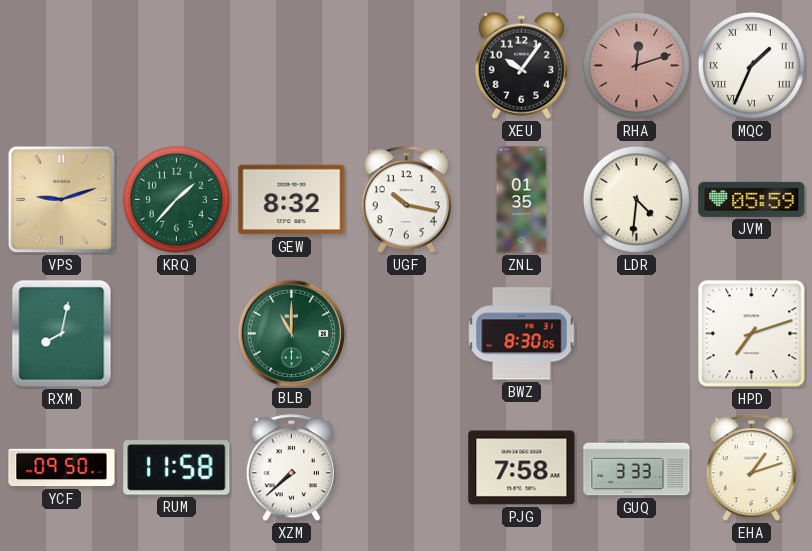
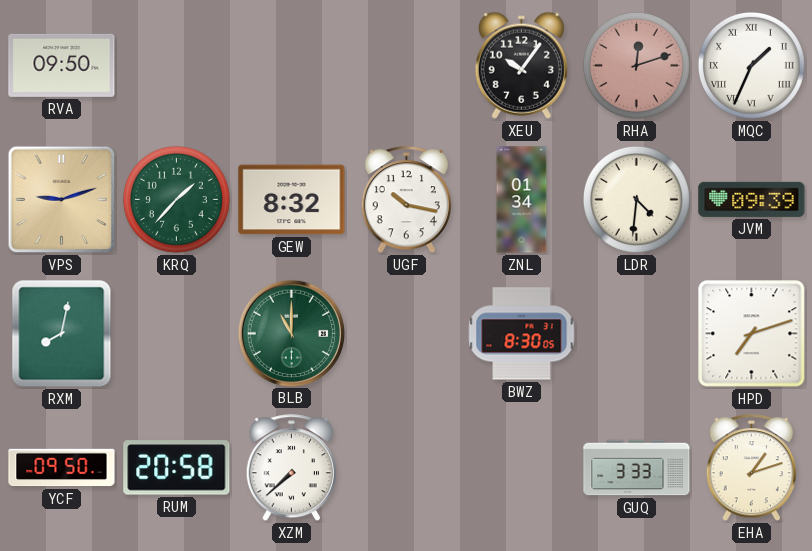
RVA: none -> 09:50
ZNL: 01:35 -> 01:34
JVM: 05:59 -> 09:39
RUM: 11:58 -> 20:58
PJG: 7:58 -> none
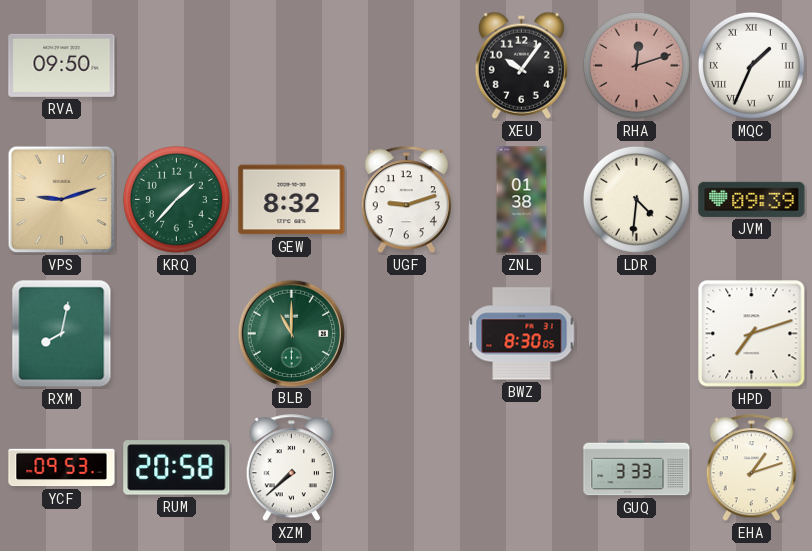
UGF: 10:17 -> 9:12
ZNL: 01:34 -> 01:38
YCF: 09:50 -> 09:53
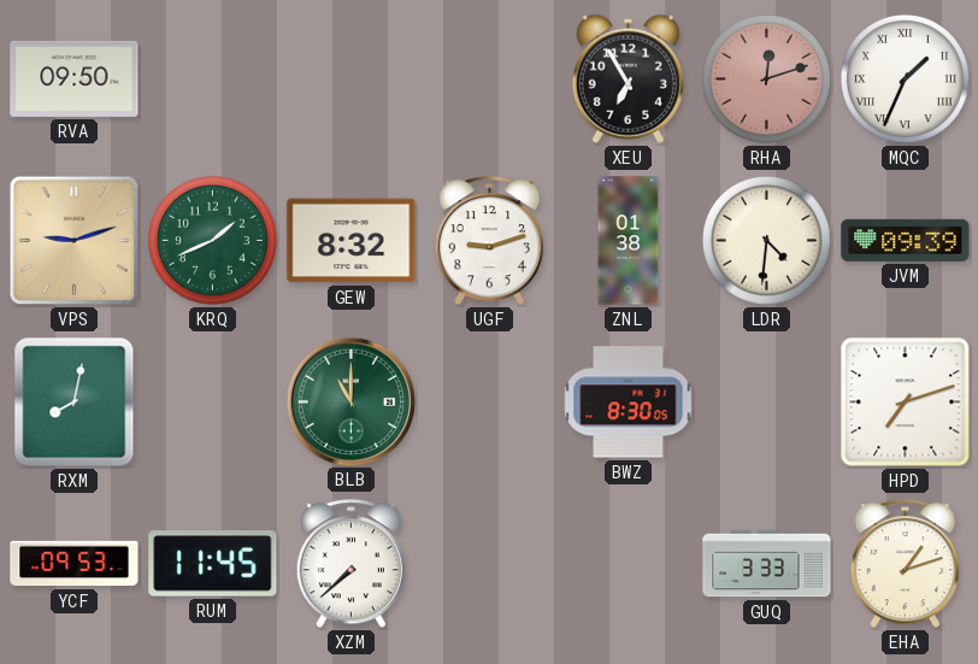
XEU: 10:06 -> 6:55
KRQ: 1:37 -> 1:41
RUM: 20:58 -> 11:45
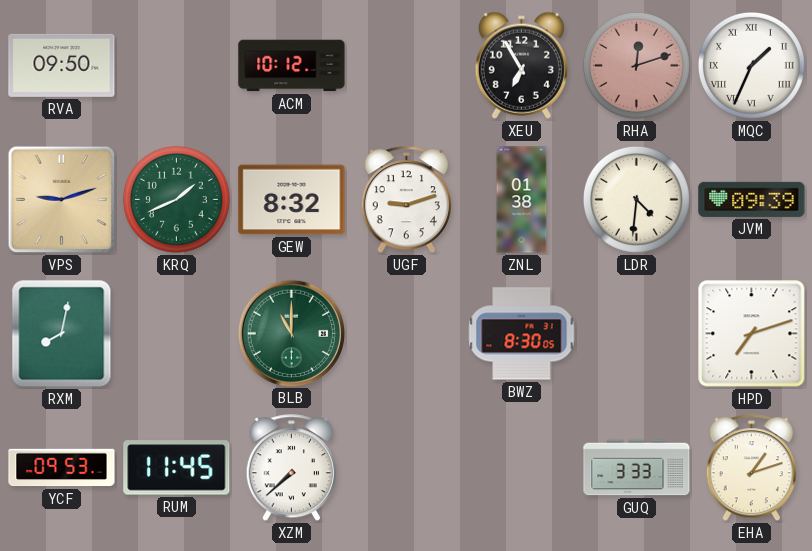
ACM: none -> 10:12
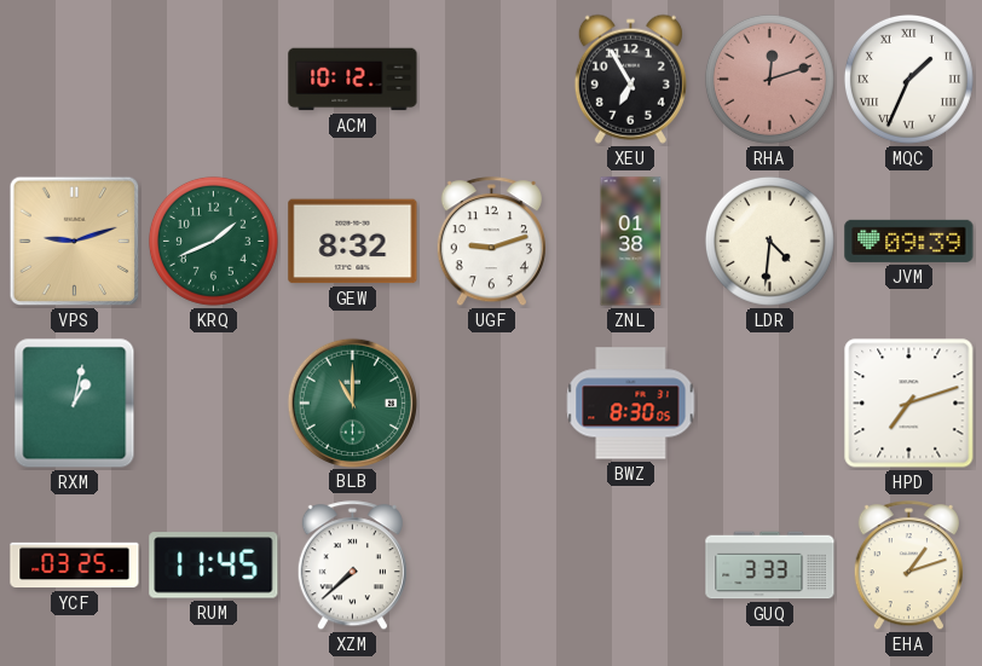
RVA: 09:50 -> none
RXM: 8:02 -> 1:02
YCF: 09:53 -> 03:25
